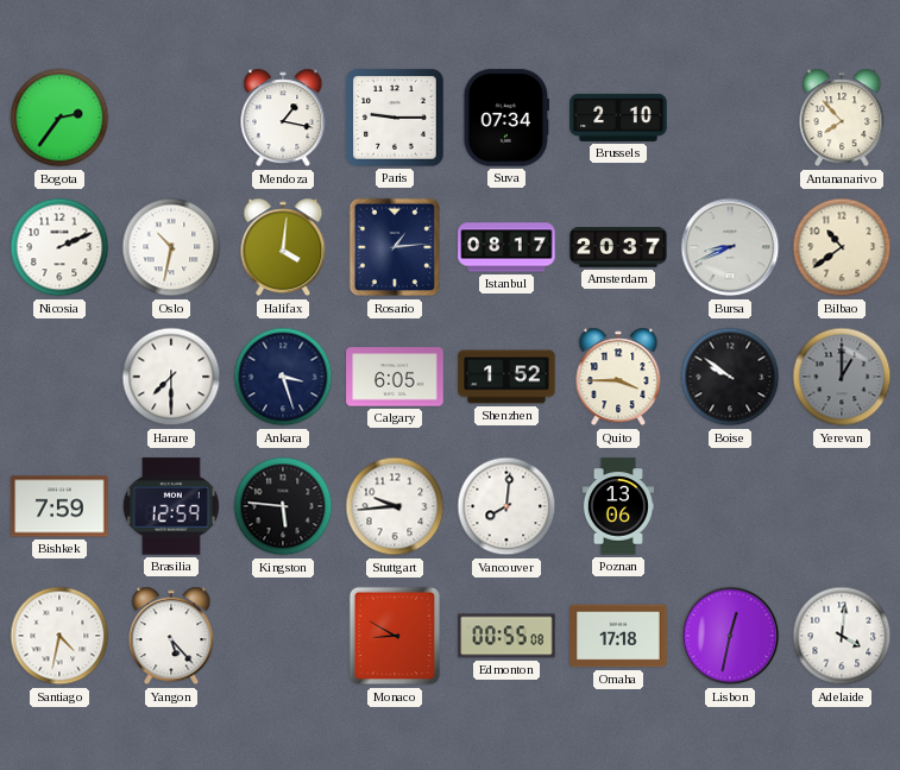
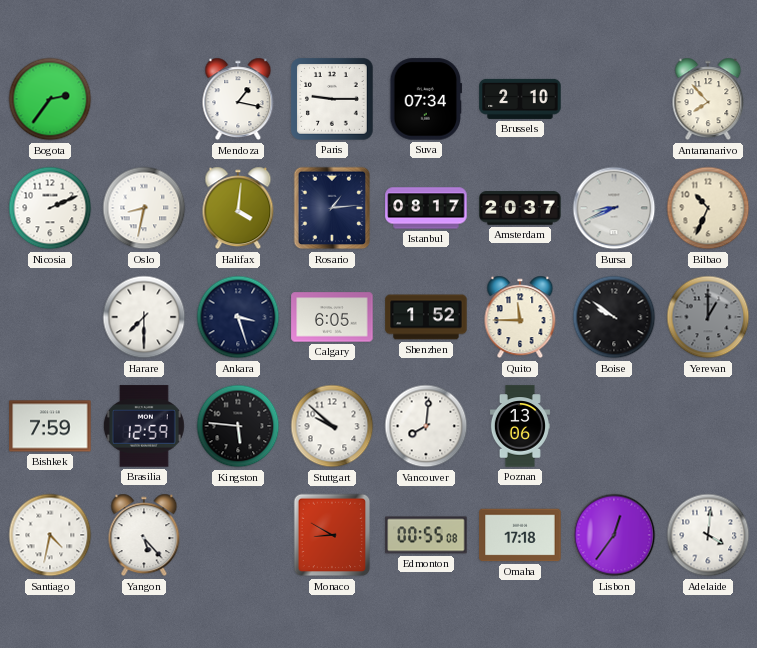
Oslo: 10:32 -> 8:32
Bilbao: 10:39 -> 10:34
Quito: 3:45 -> 11:45
Stuttgart: 9:44 -> 9:52
Lisbon: 12:32 -> 12:36
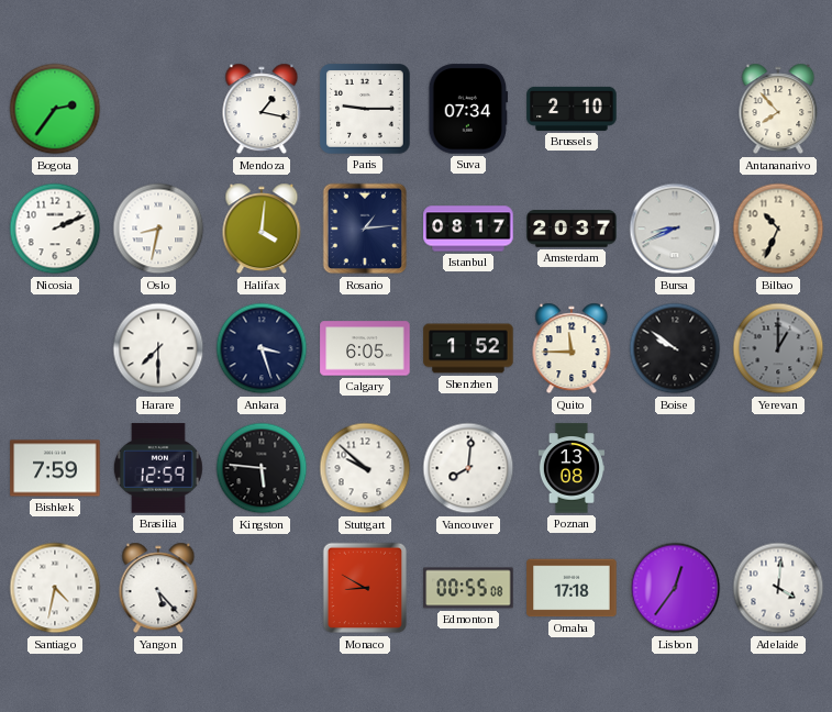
Poznan: 13:06 -> 13:08
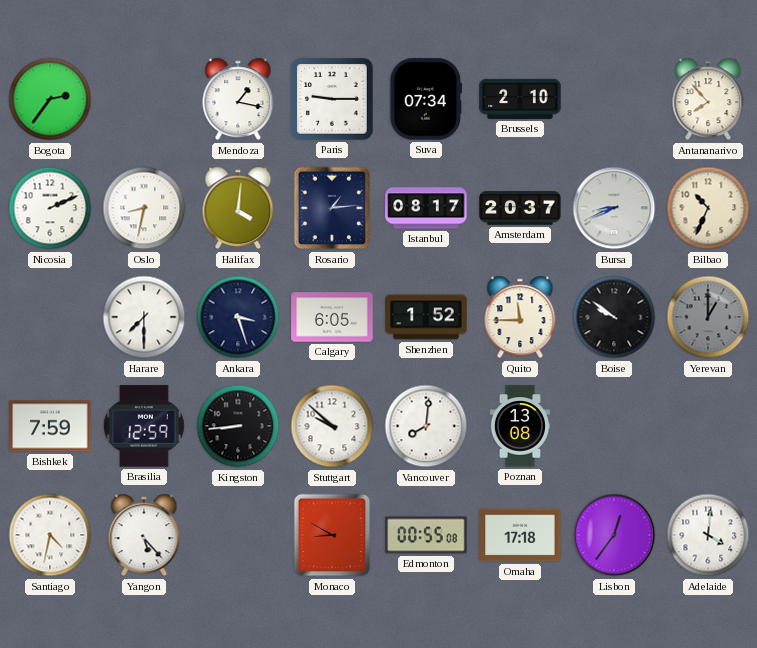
Kingston: 5:46 -> 8:44
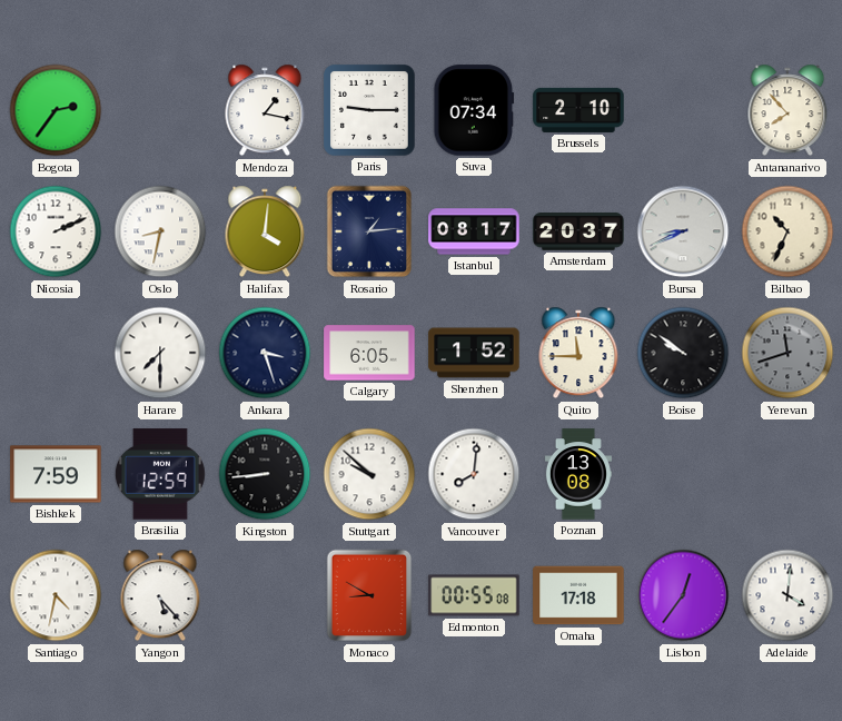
Yerevan: 1:00 -> 11:42
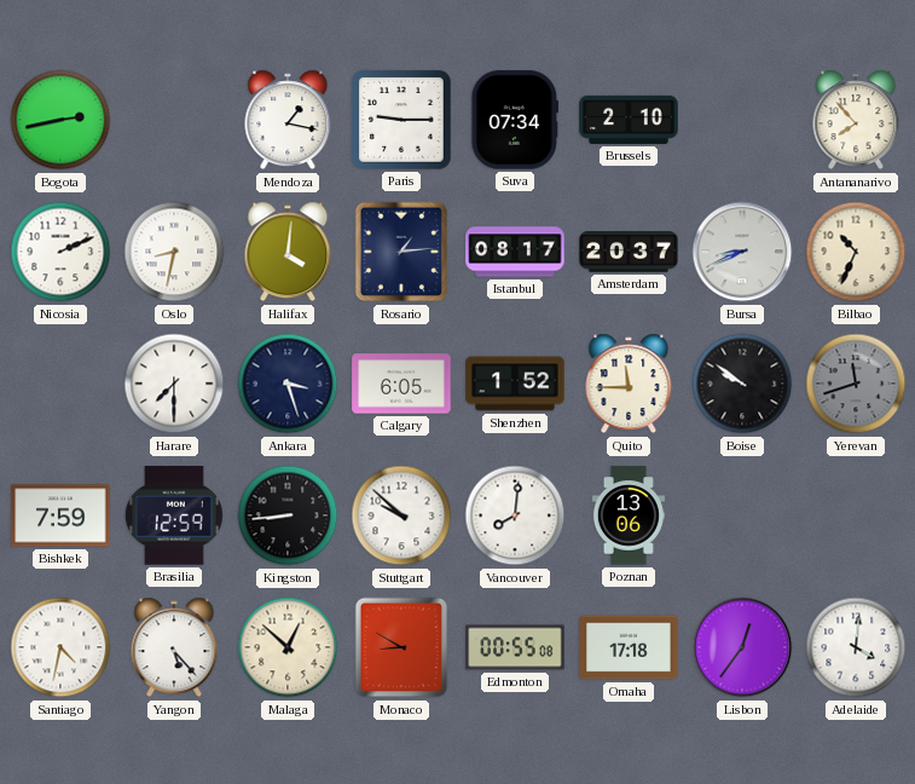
Bogota: 2:36 -> 2:43
Poznan: 13:08 -> 13:06
Malaga: none -> 12:52
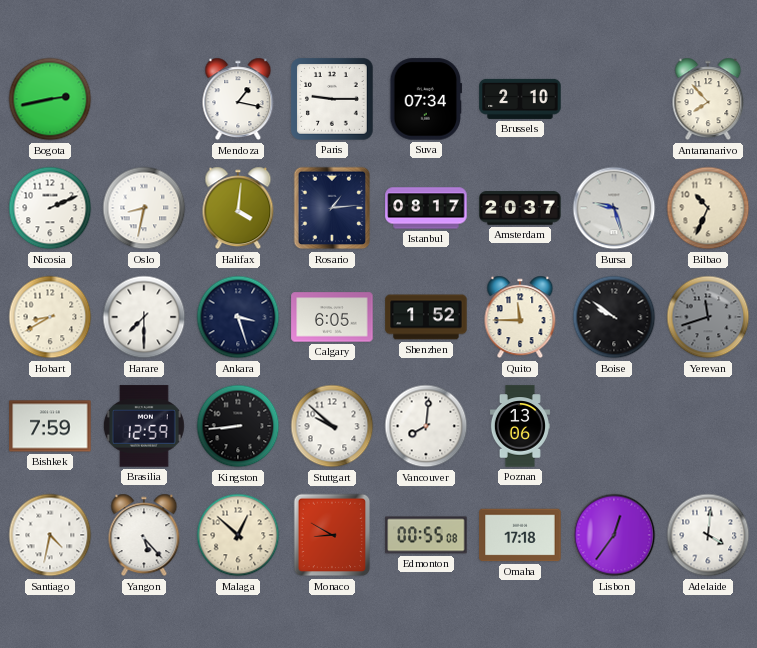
Bursa: 8:41 -> 9:27
Hobart: none -> 8:40
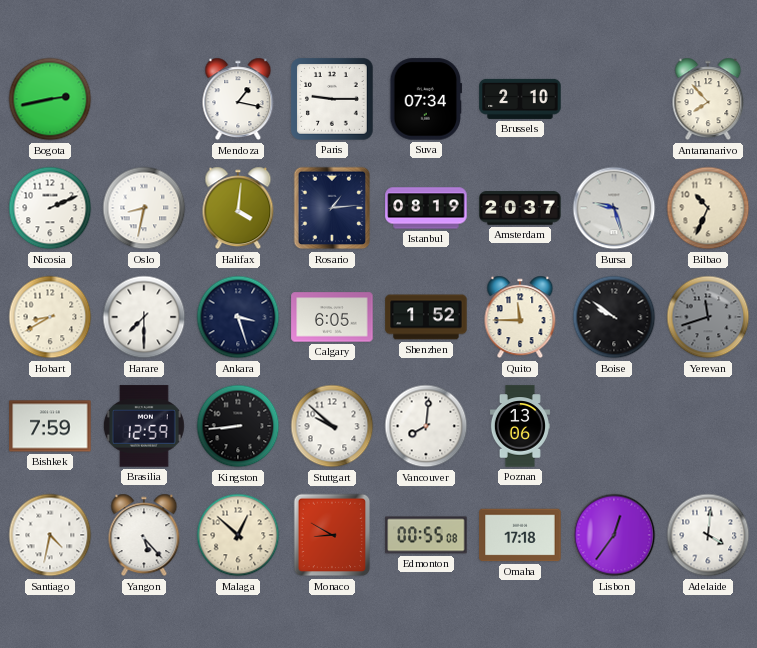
Istanbul: 08:17 -> 08:19
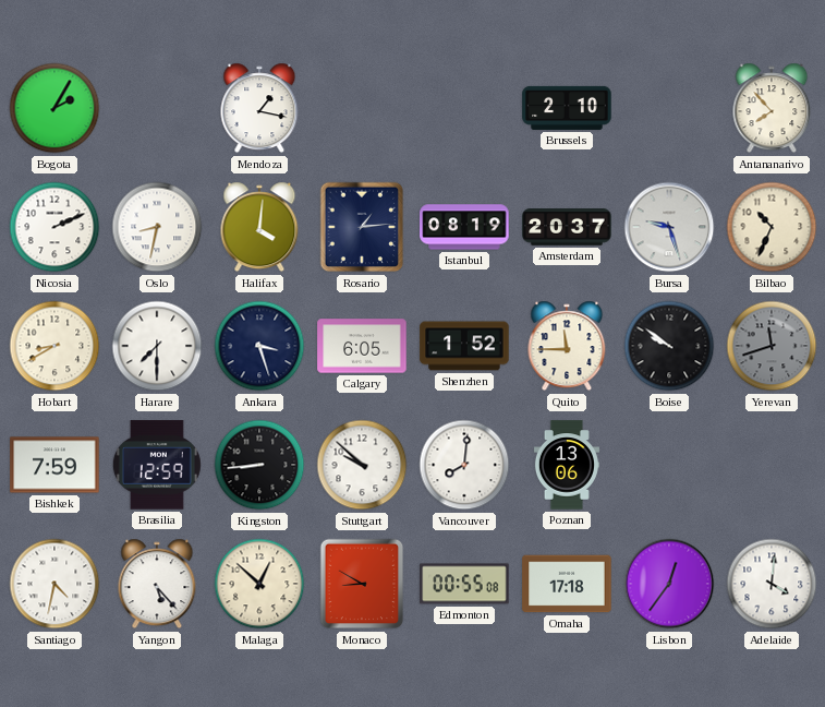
Bogota: 2:43 -> 2:05
Paris: 9:15 -> none
Suva: 07:34 -> none
